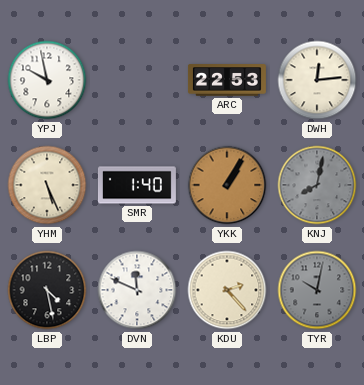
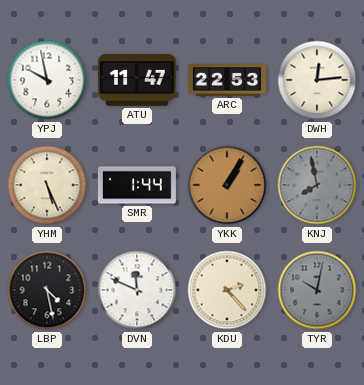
ATU: none -> 11:47
SMR: 1:40 -> 1:44
KNJ: 8:02 -> 7:58
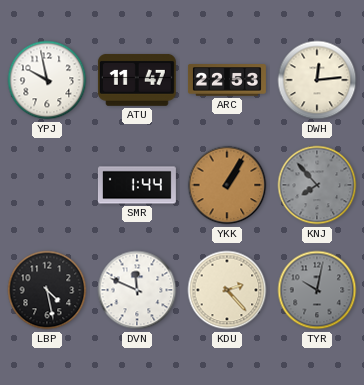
YHM: 5:26 -> none
KNJ: 7:58 -> 7:53
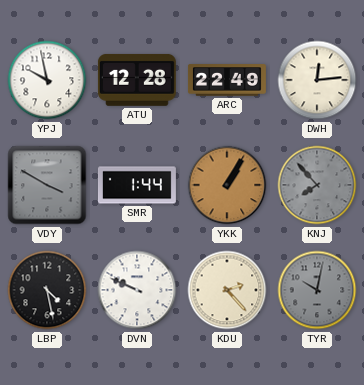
ATU: 11:47 -> 12:28
ARC: 22:53 -> 22:49
VDY: none -> 3:50
DVN: 11:49 -> 9:49
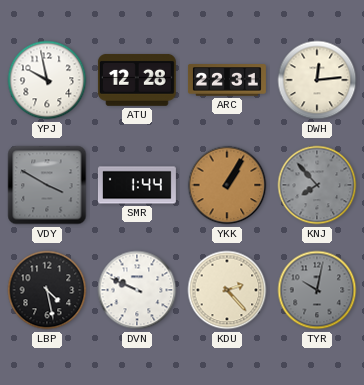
ARC: 22:49 -> 22:31
